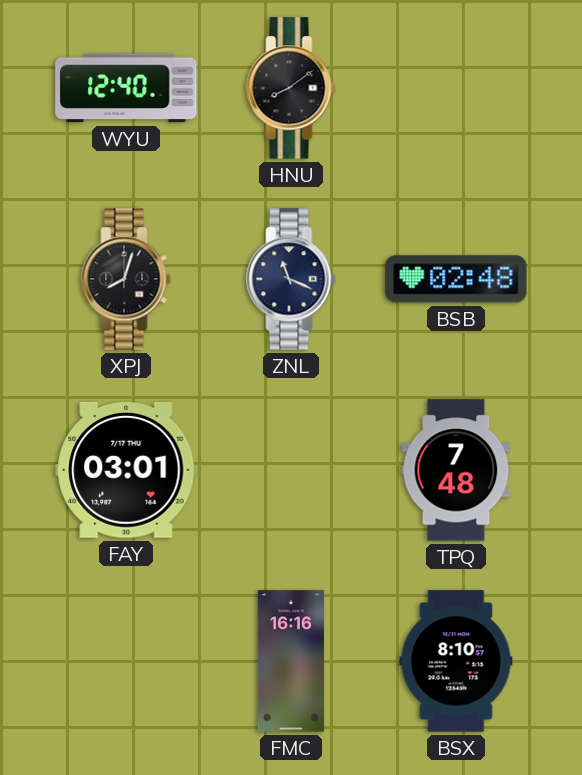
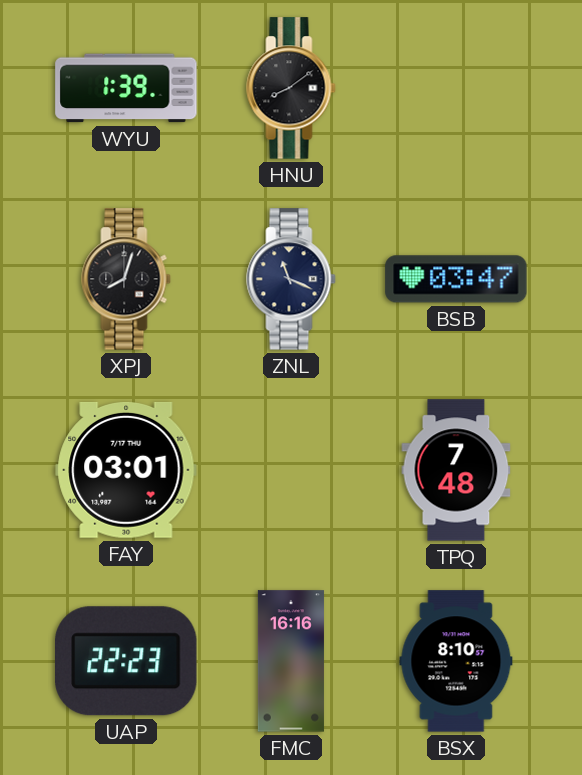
WYU: 12:40 -> 1:39
BSB: 02:48 -> 03:47
UAP: none -> 22:23
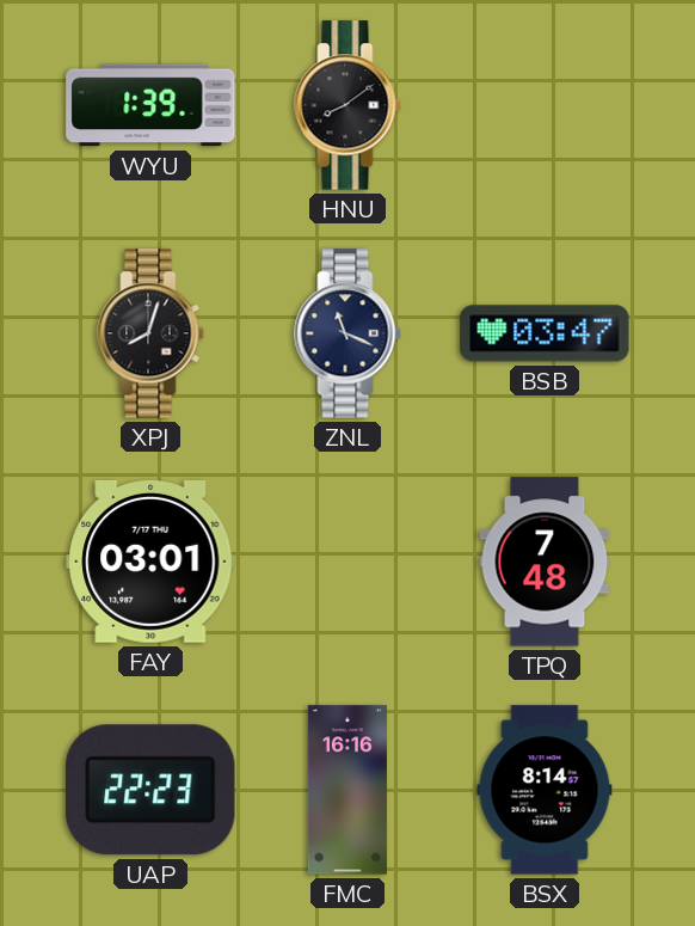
BSX: 8:10 -> 8:14
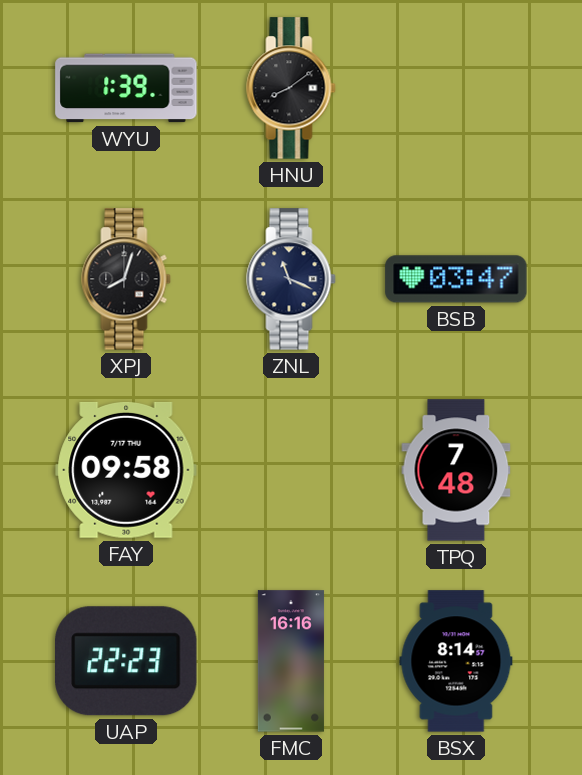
FAY: 03:01 -> 09:58
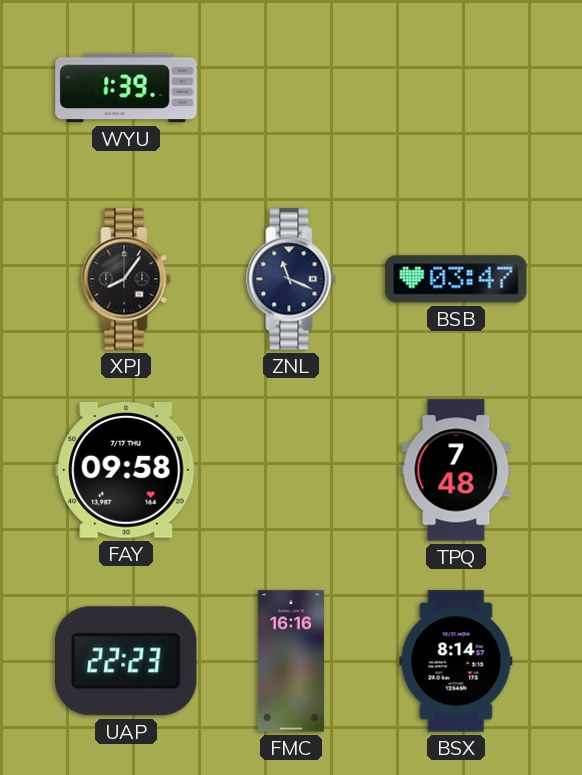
HNU: 8:09 -> none
XPJ: 8:03 -> 8:06
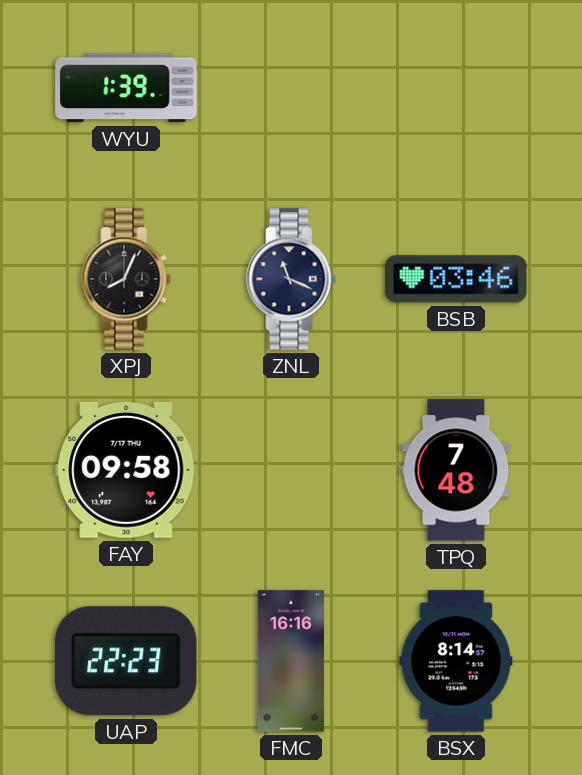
XPJ: 8:06 -> 8:04
BSB: 03:47 -> 03:46
